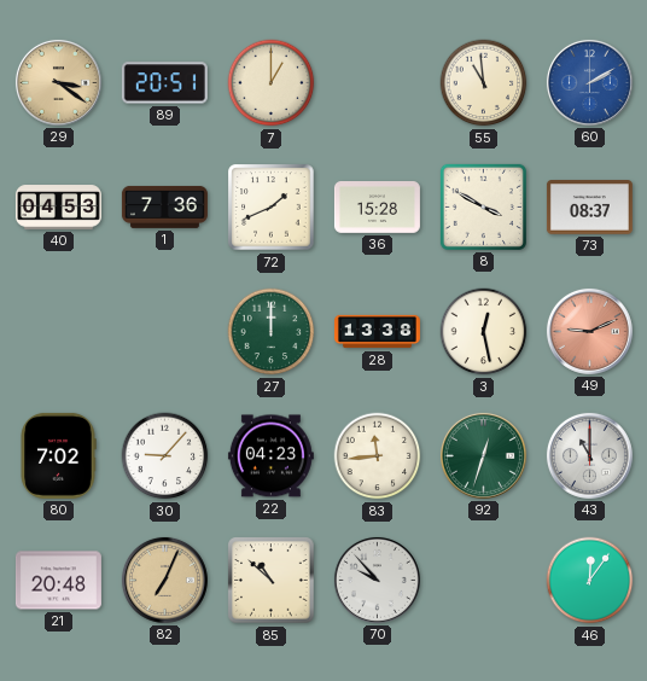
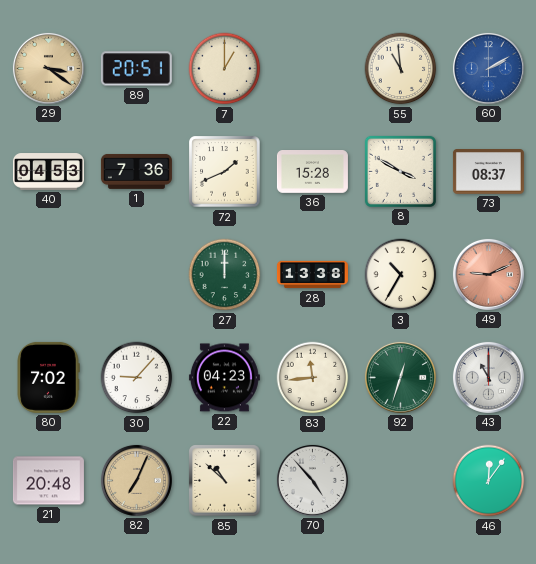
3: 12:28 -> 10:35
70: 9:53 -> 4:53
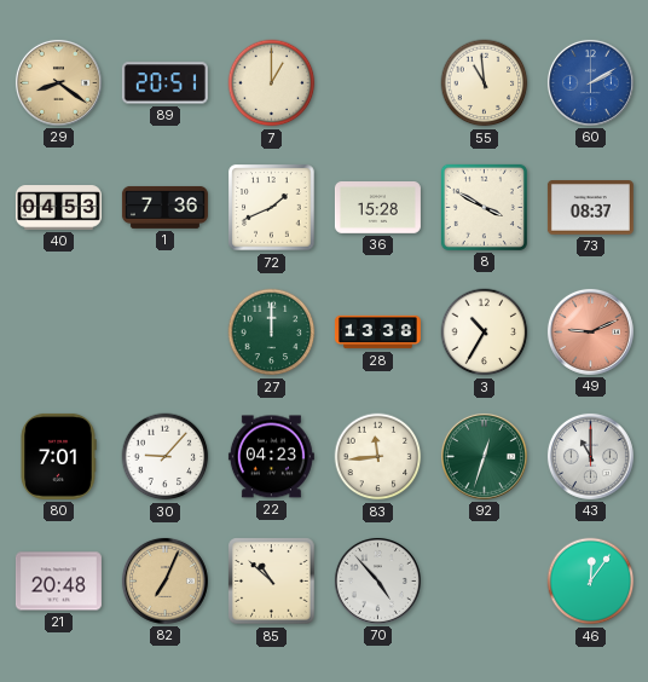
29: 3:21 -> 8:21
80: 7:02 -> 7:01
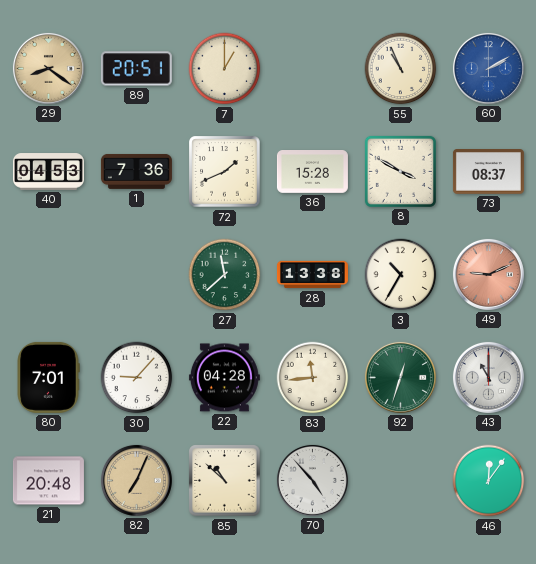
55: 10:59 -> 10:56
27: 12:00 -> 11:38
22: 04:23 -> 04:28
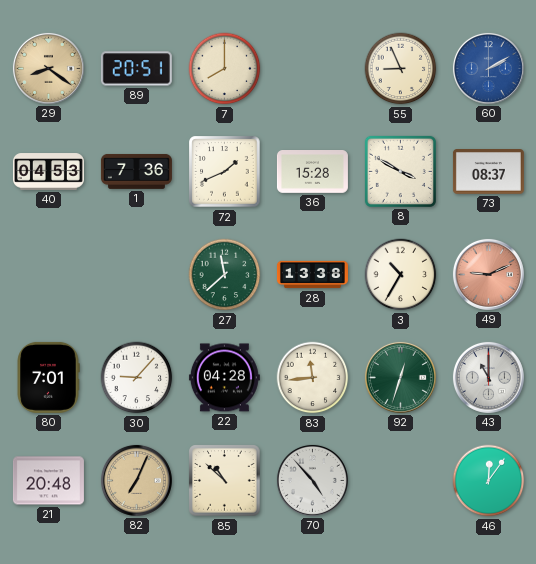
7: 1:00 -> 8:00
55: 10:56 -> 8:56
